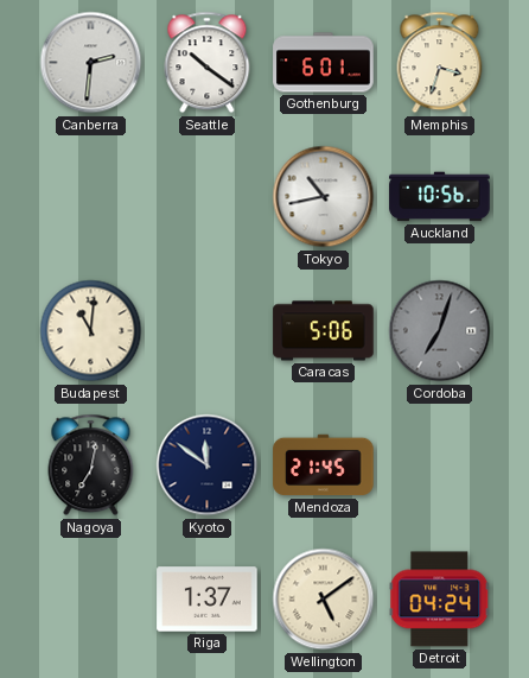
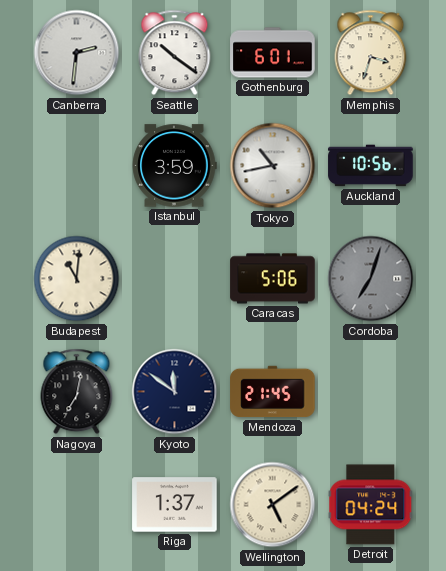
Istanbul: none -> 3:59
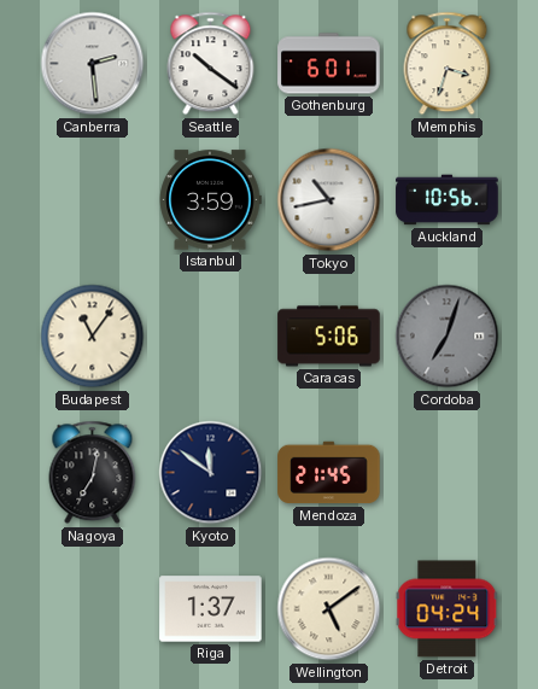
Canberra: 2:31 -> 2:29
Budapest: 11:01 -> 11:06
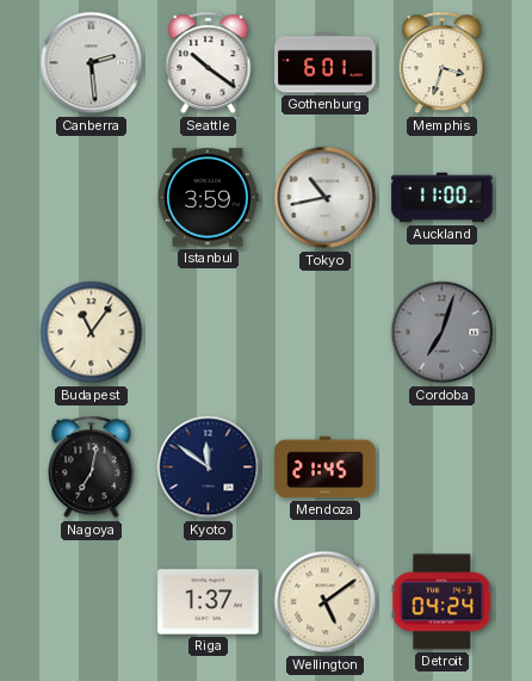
Auckland: 10:56 -> 11:00
Caracas: 5:06 -> none
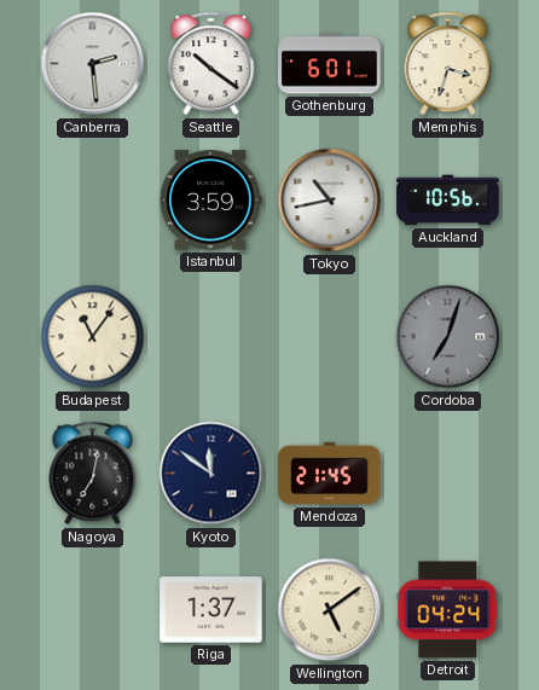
Auckland: 11:00 -> 10:56
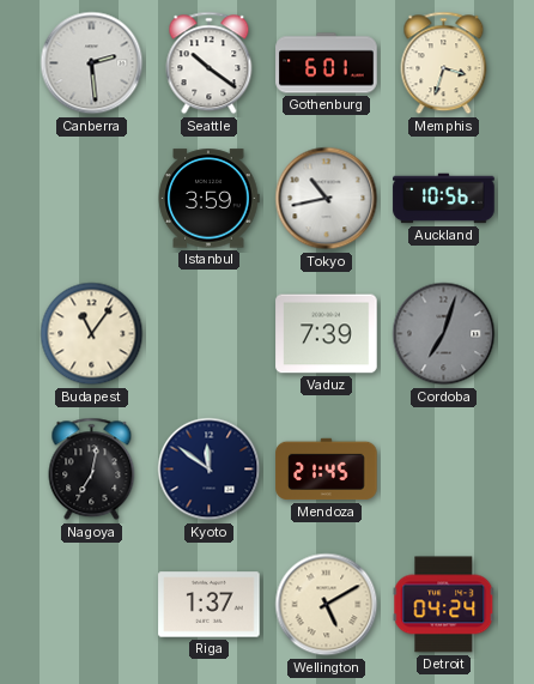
Vaduz: none -> 7:39
Wellington: 5:09 -> 5:10
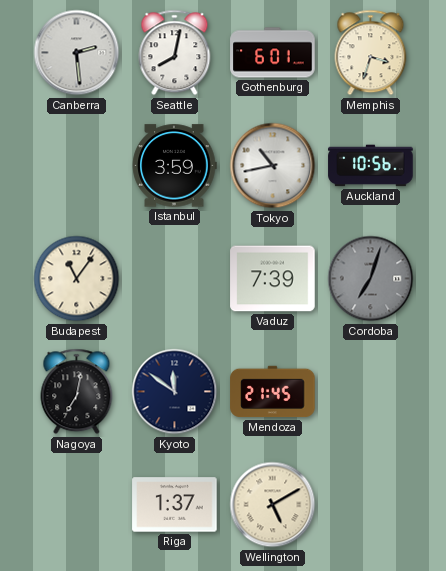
Seattle: 10:21 -> 8:02
Detroit: 04:24 -> none
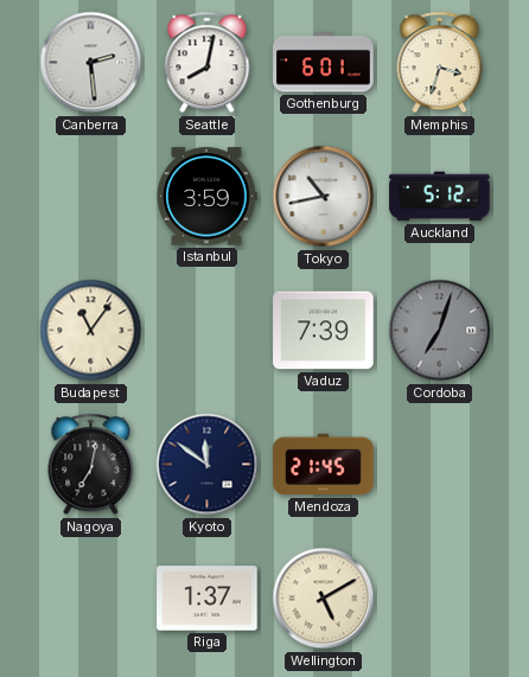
Auckland: 10:56 -> 5:12
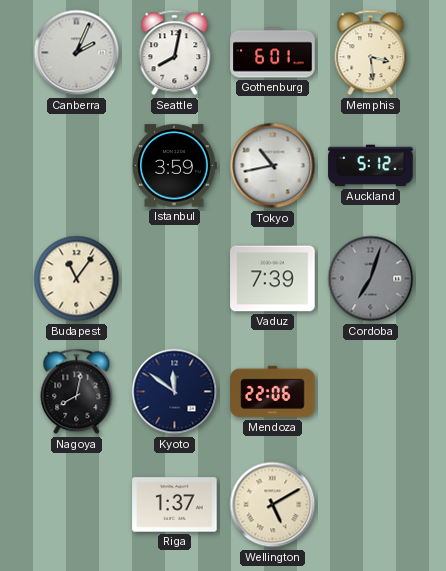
Canberra: 2:29 -> 2:04
Memphis: 3:33 -> 3:29
Nagoya: 7:02 -> 8:02
Mendoza: 21:45 -> 22:06
